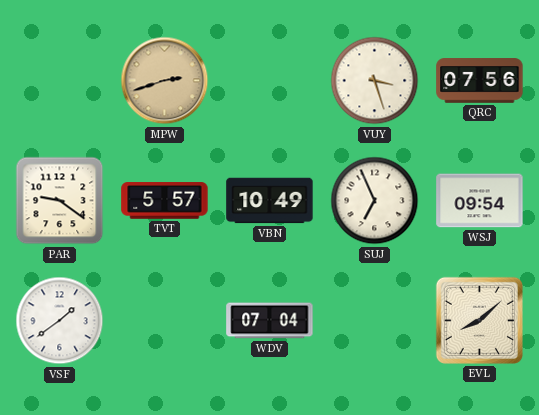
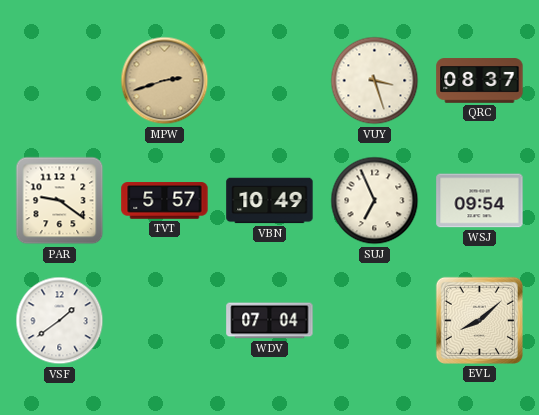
QRC: 07:56 -> 08:37
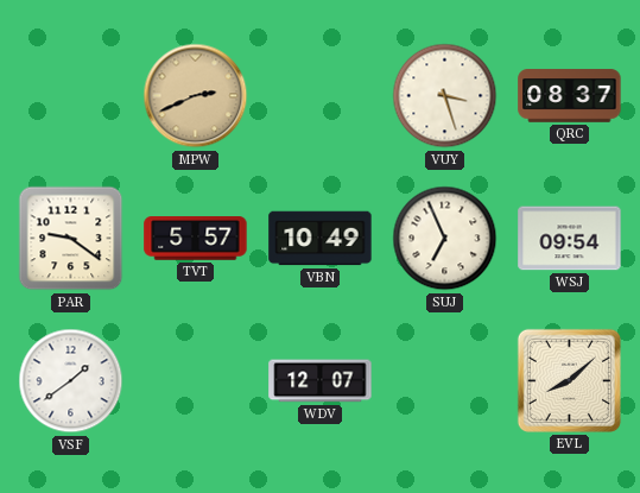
MPW: 2:42 -> 2:41
WDV: 07:04 -> 12:07
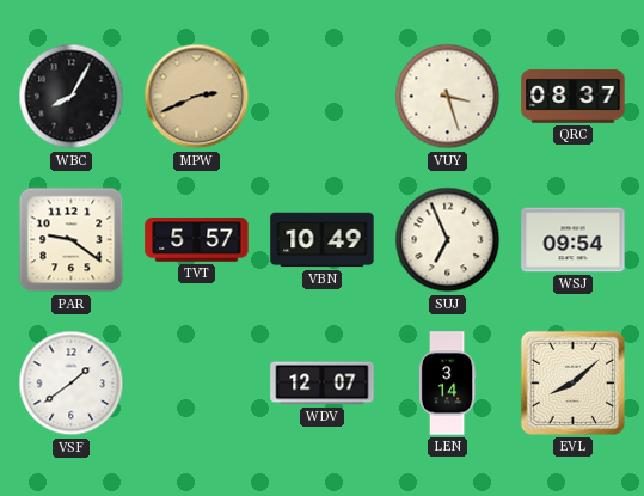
WBC: none -> 8:05
LEN: none -> 3:14
